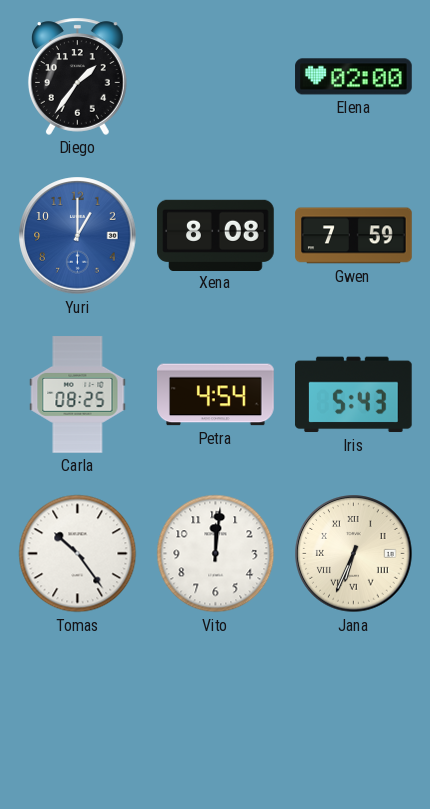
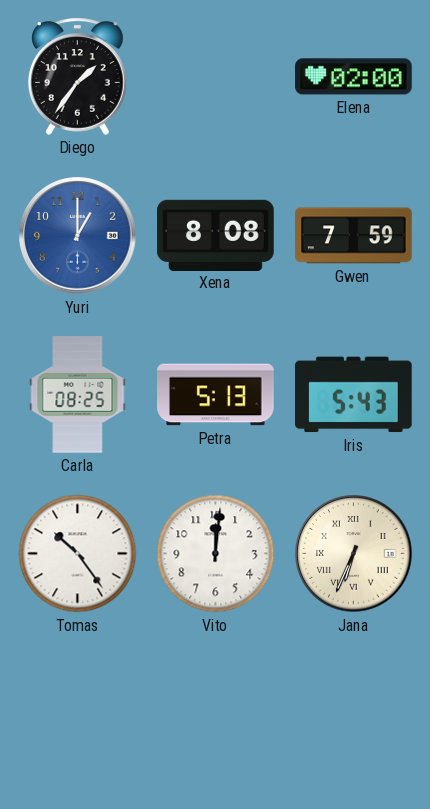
Petra: 4:54 -> 5:13
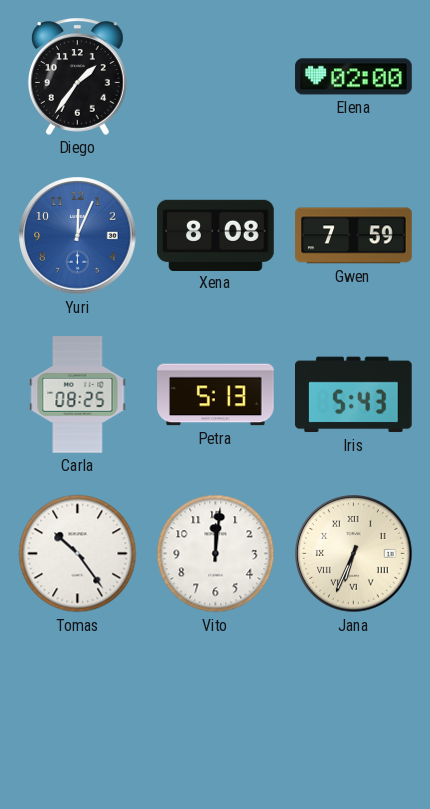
Yuri: 1:00 -> 12:04
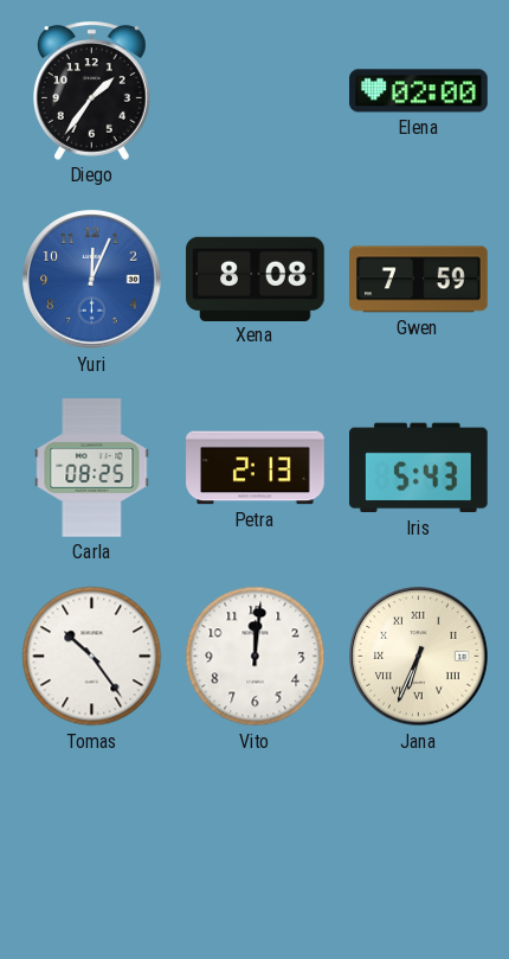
Petra: 5:13 -> 2:13
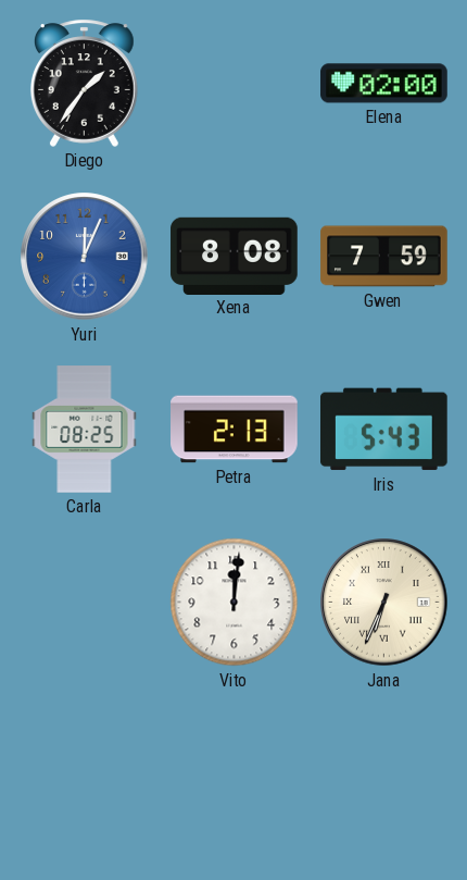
Tomas: 10:24 -> none
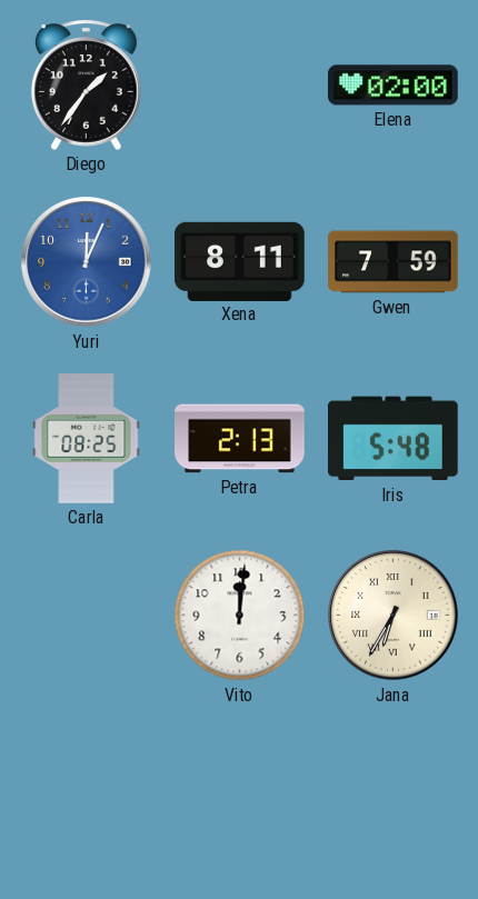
Xena: 8:08 -> 8:11
Iris: 5:43 -> 5:48
Jana: 6:34 -> 6:35
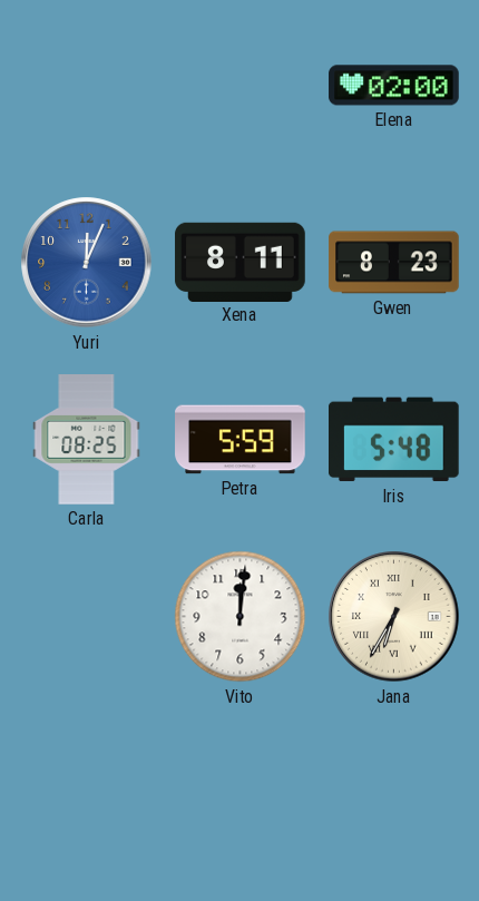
Diego: 1:36 -> none
Gwen: 7:59 -> 8:23
Petra: 2:13 -> 5:59
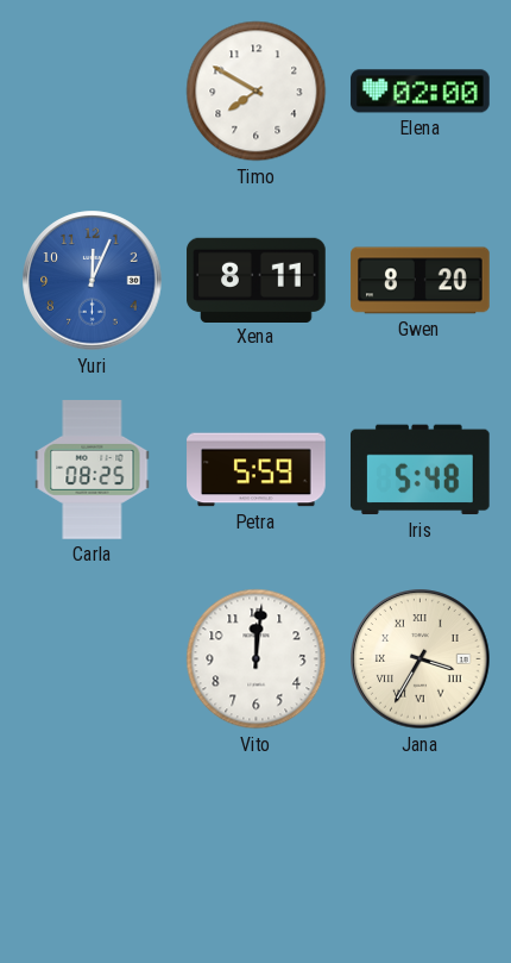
Timo: none -> 7:50
Gwen: 8:23 -> 8:20
Jana: 6:35 -> 3:35
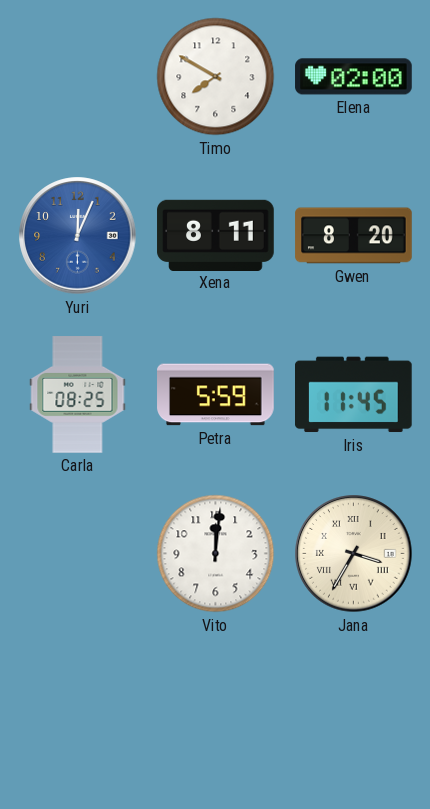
Iris: 5:48 -> 11:45
